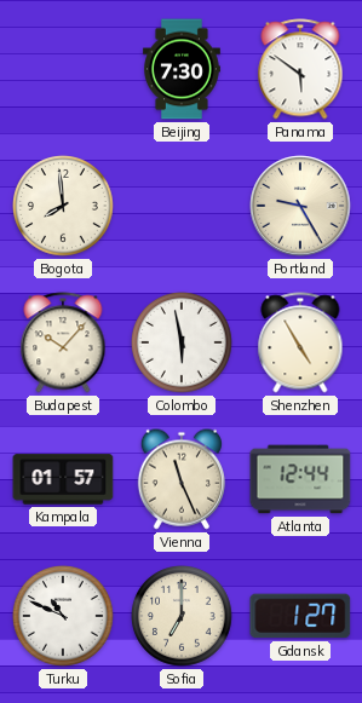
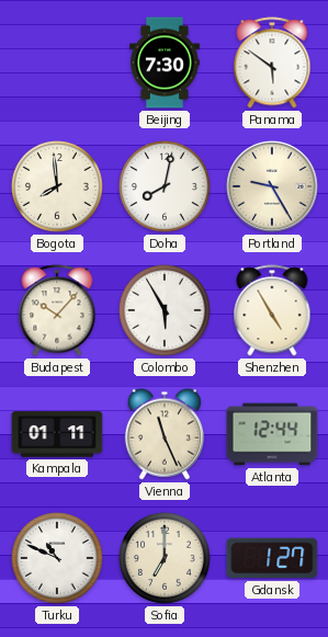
Doha: none -> 8:02
Colombo: 5:58 -> 5:55
Kampala: 01:57 -> 01:11
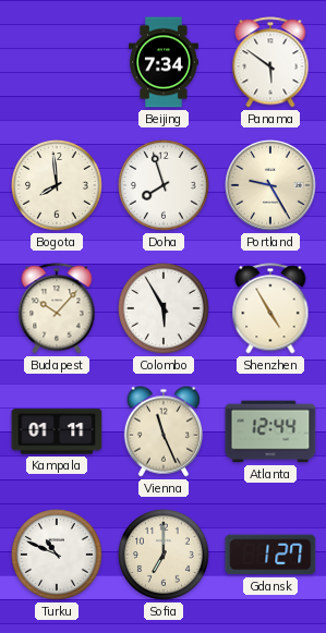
Beijing: 7:30 -> 7:34
Doha: 8:02 -> 7:57
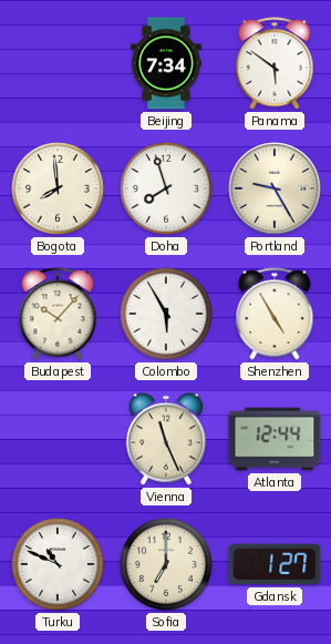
Kampala: 01:11 -> none
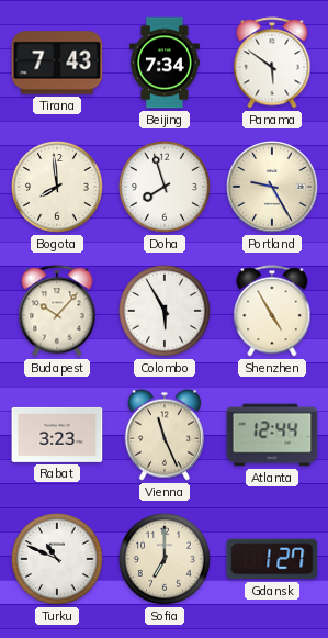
Tirana: none -> 7:43
Rabat: none -> 3:23
